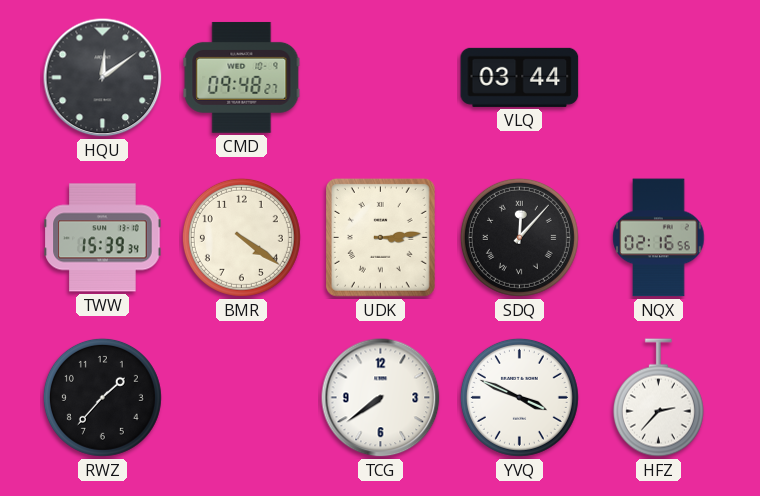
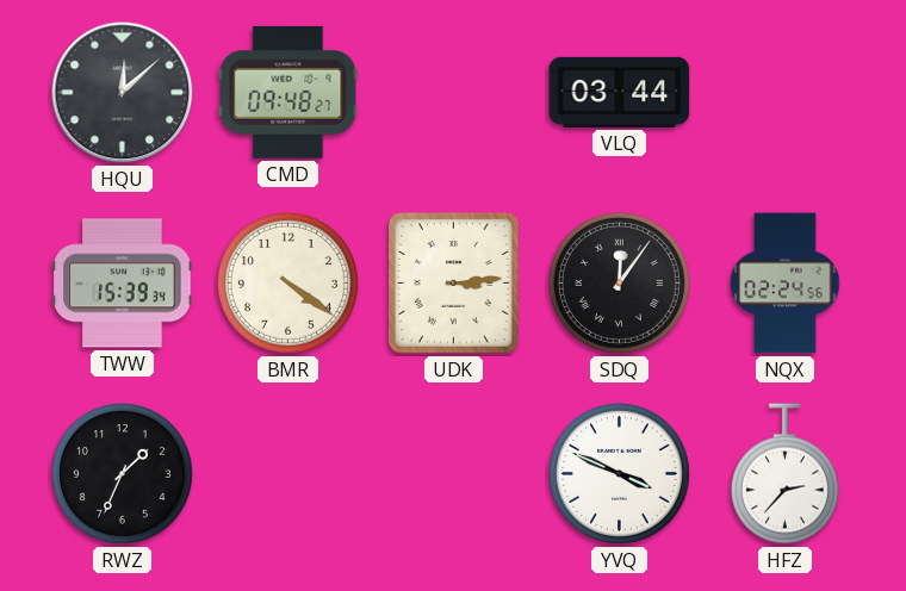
HQU: 12:09 -> 12:08
SDQ: 12:07 -> 12:06
NQX: 02:16 -> 02:24
RWZ: 1:37 -> 1:34
TCG: 7:39 -> none
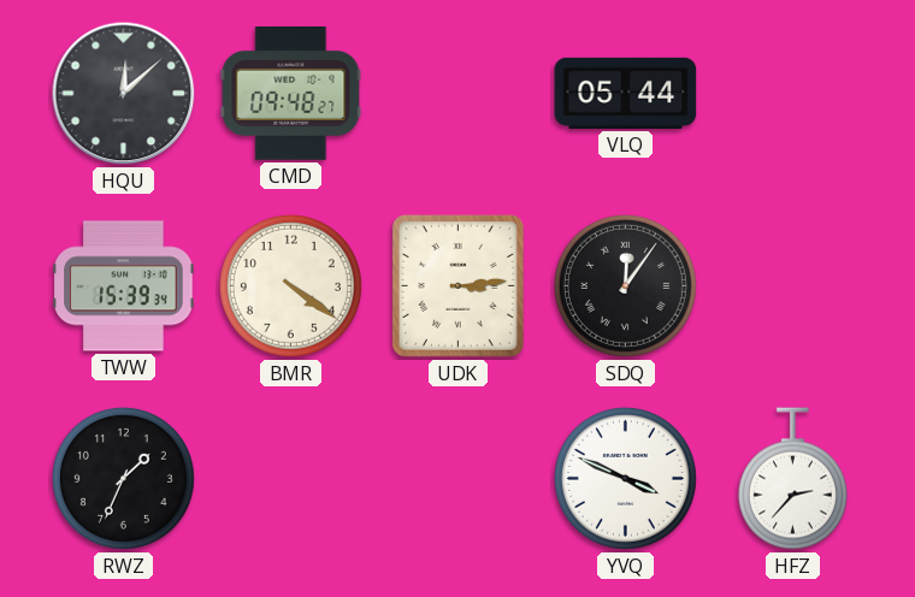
VLQ: 03:44 -> 05:44
NQX: 02:24 -> none
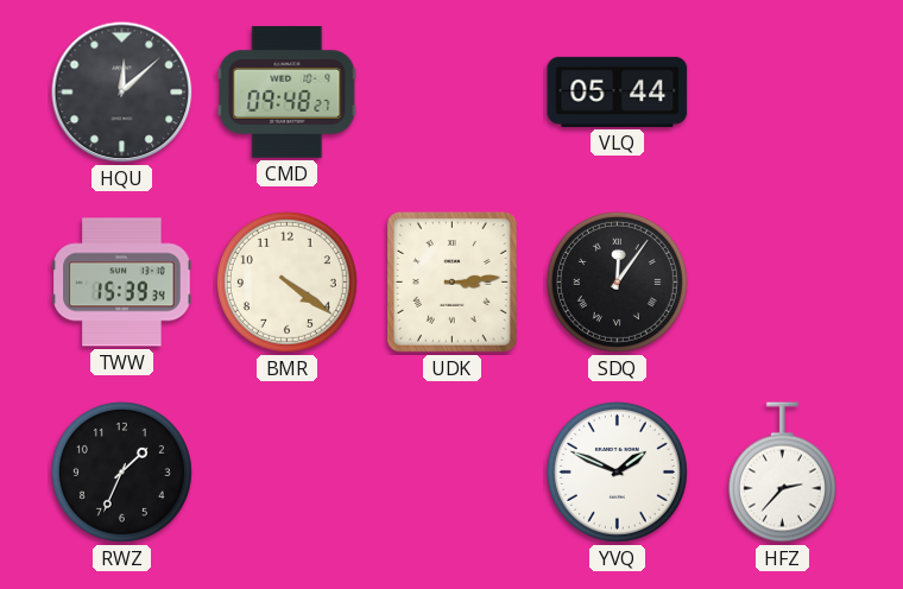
YVQ: 3:49 -> 1:49
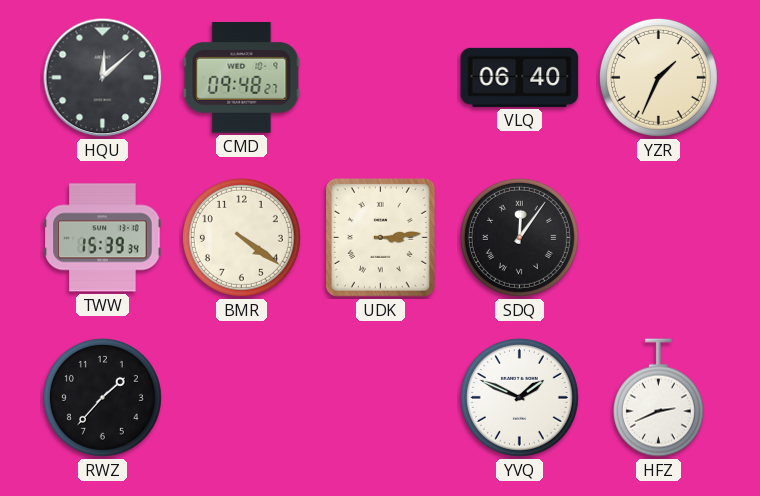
VLQ: 05:44 -> 06:40
YZR: none -> 1:34
RWZ: 1:34 -> 1:37
HFZ: 2:37 -> 2:41
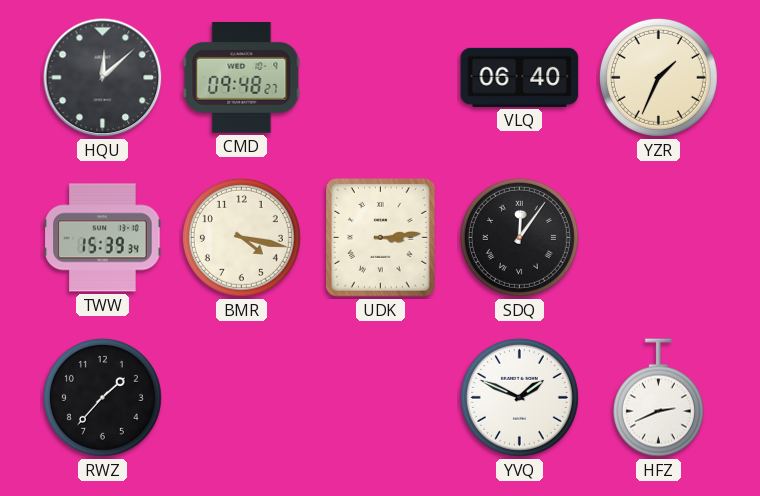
BMR: 4:21 -> 4:17
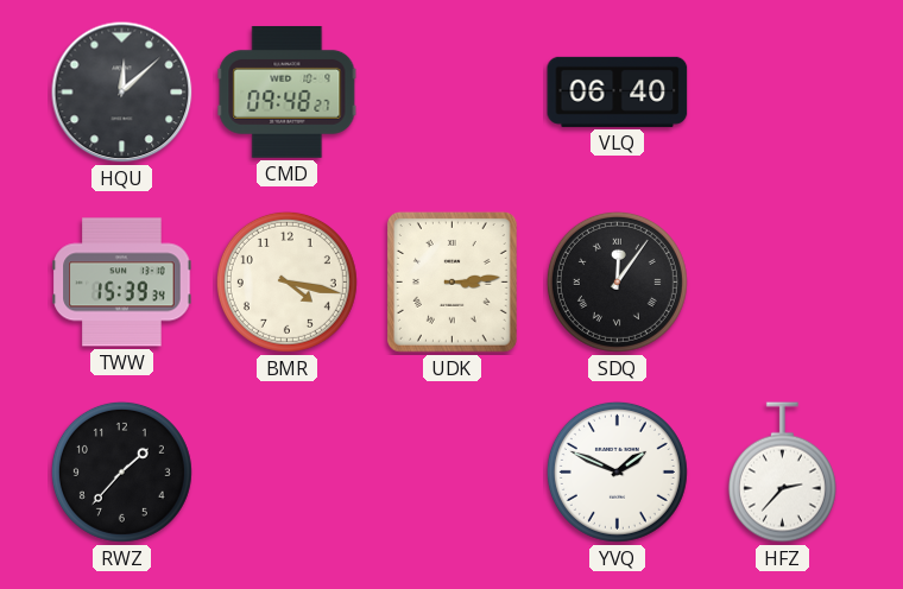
YZR: 1:34 -> none
HFZ: 2:41 -> 2:37
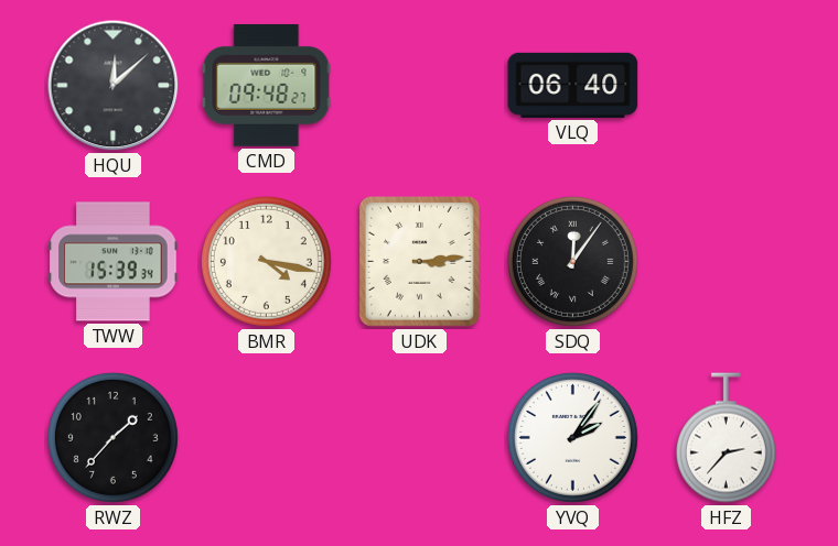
YVQ: 1:49 -> 2:06
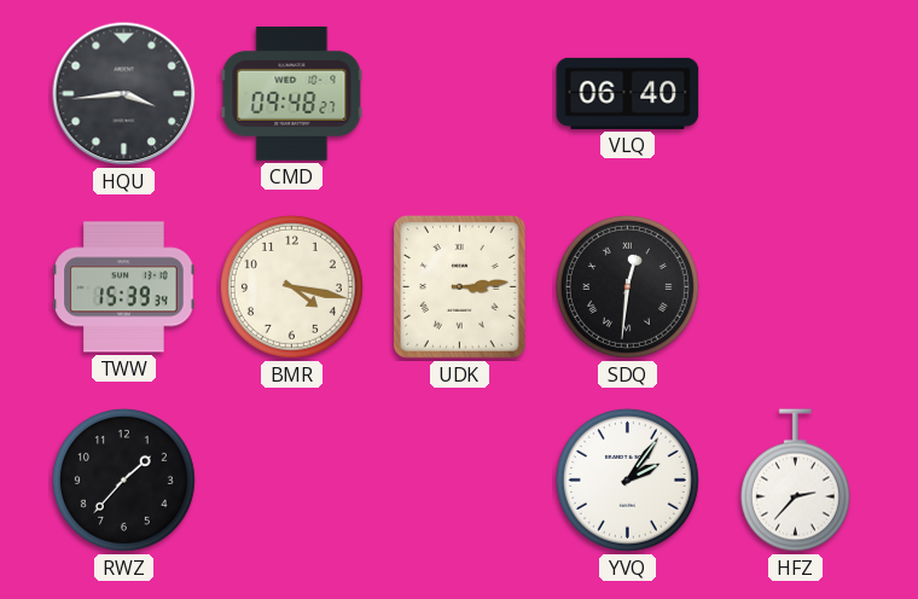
HQU: 12:08 -> 3:44
SDQ: 12:06 -> 12:31
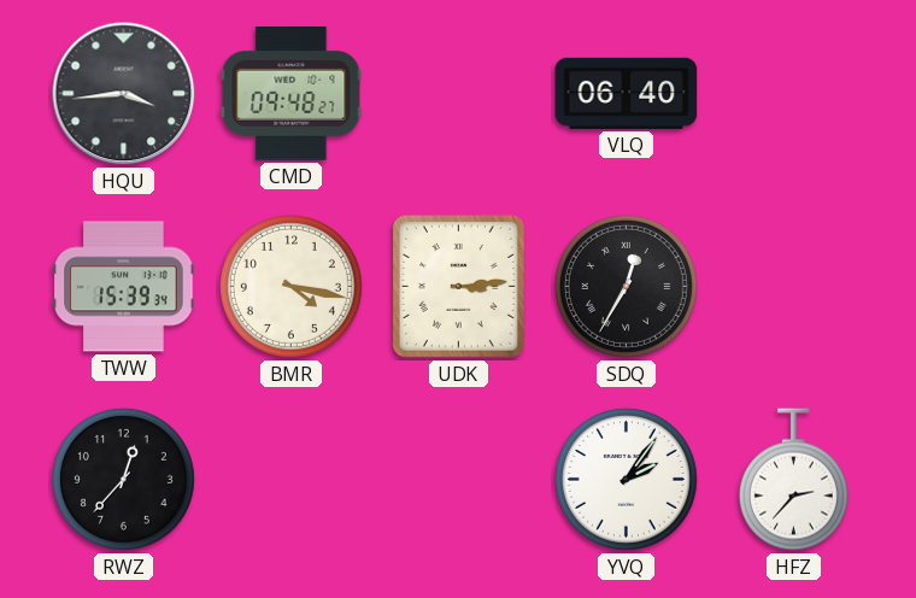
SDQ: 12:31 -> 12:35
RWZ: 1:37 -> 12:37
